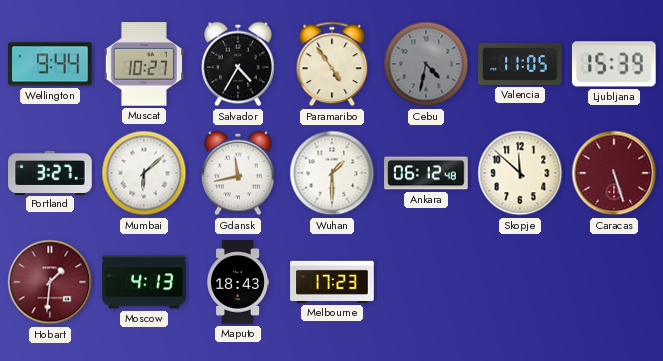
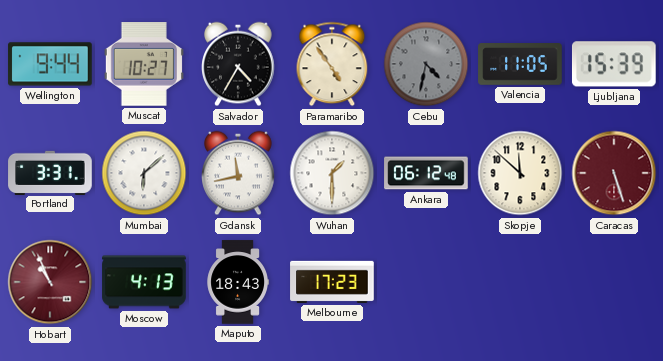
Portland: 3:27 -> 3:31
Hobart: 1:31 -> 10:56
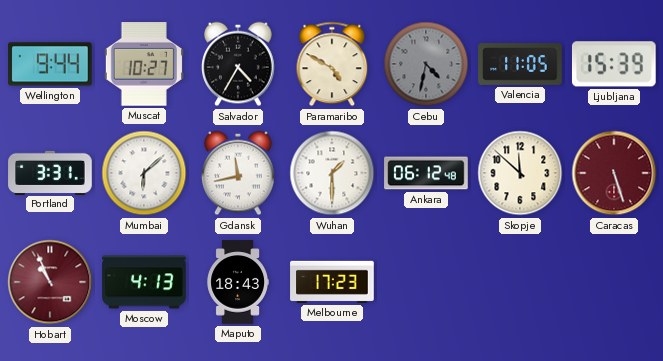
Paramaribo: 4:54 -> 4:50
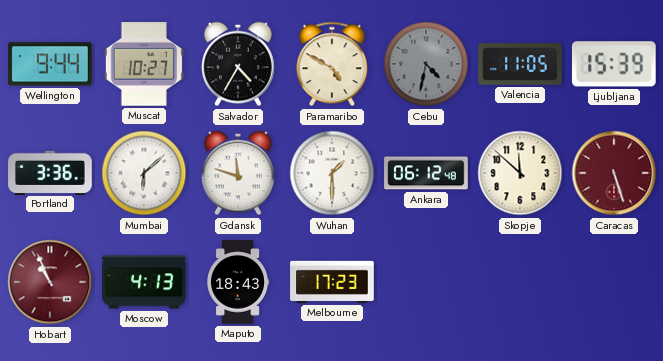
Portland: 3:31 -> 3:36
Gdansk: 11:43 -> 11:48
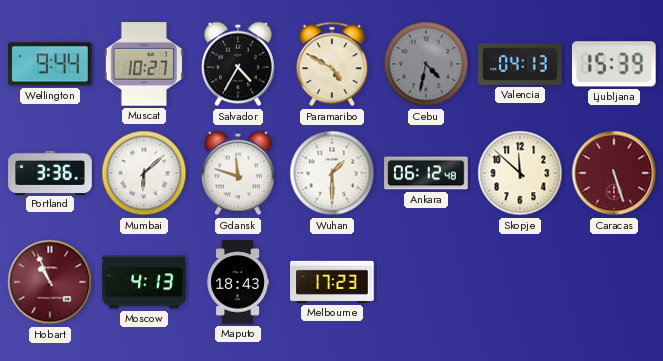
Valencia: 11:05 -> 04:13
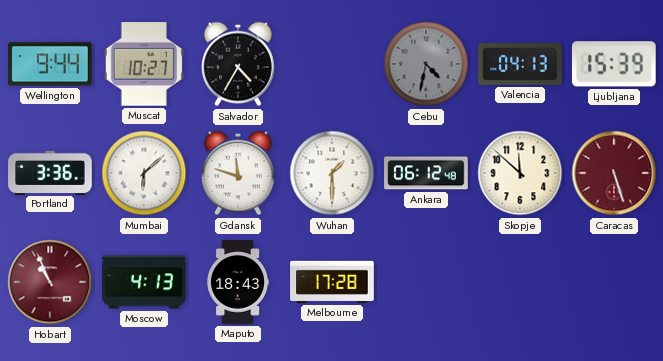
Paramaribo: 4:50 -> none
Melbourne: 17:23 -> 17:28
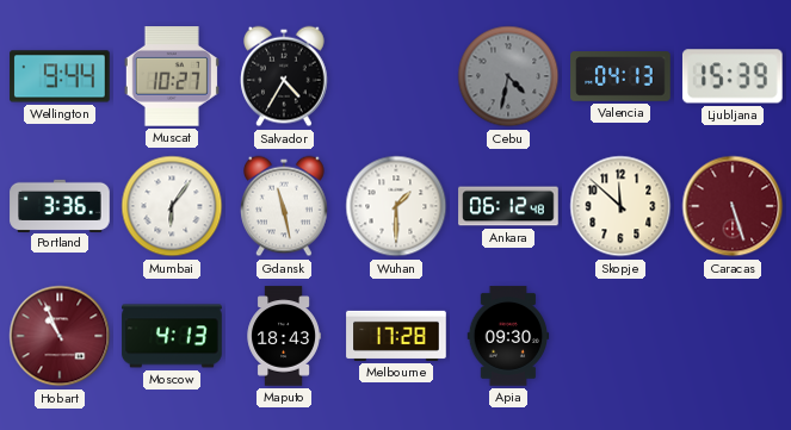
Mumbai: 6:08 -> 6:06
Gdansk: 11:48 -> 11:28
Apia: none -> 09:30
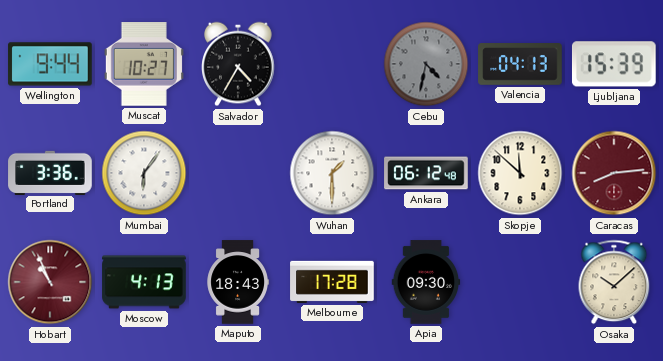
Gdansk: 11:28 -> none
Caracas: 5:27 -> 8:14
Osaka: none -> 10:08
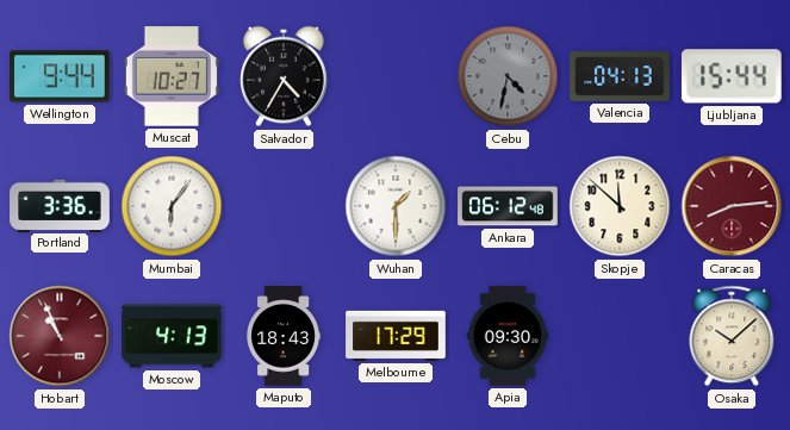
Ljubljana: 15:39 -> 15:44
Melbourne: 17:28 -> 17:29
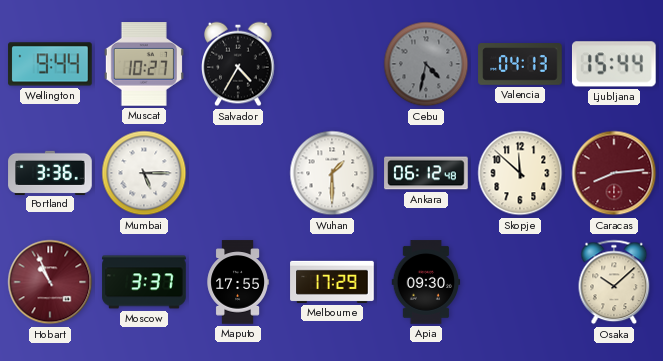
Mumbai: 6:06 -> 5:15
Moscow: 4:13 -> 3:37
Maputo: 18:43 -> 17:55
